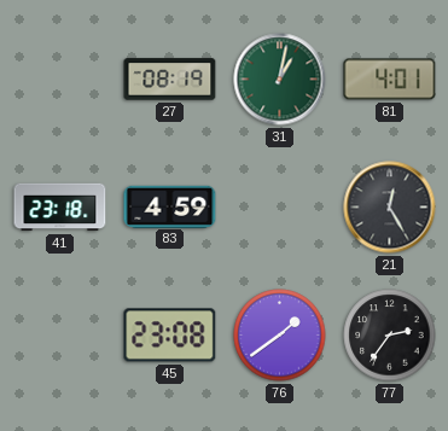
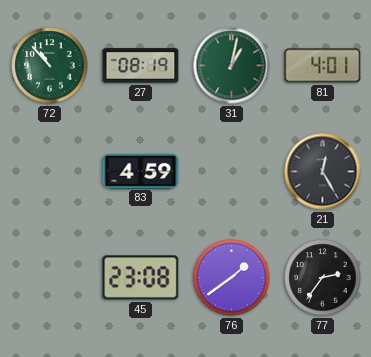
72: none -> 10:53
41: 23:18 -> none
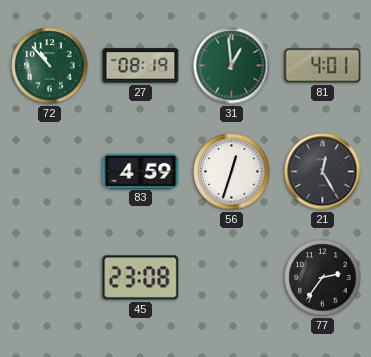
31: 1:02 -> 12:59
56: none -> 12:33
76: 1:39 -> none
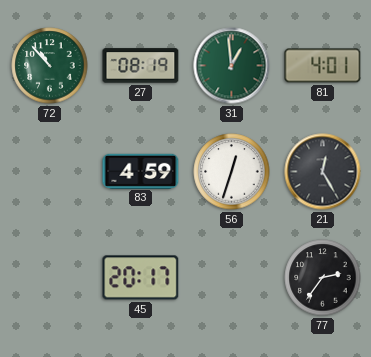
45: 23:08 -> 20:17
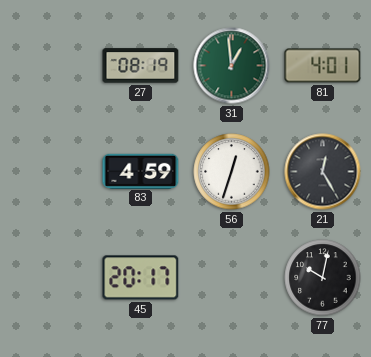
72: 10:53 -> none
77: 2:36 -> 10:02
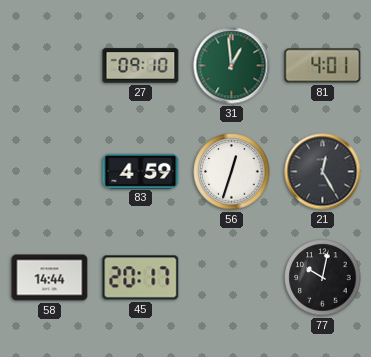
27: 08:19 -> 09:10
58: none -> 14:44
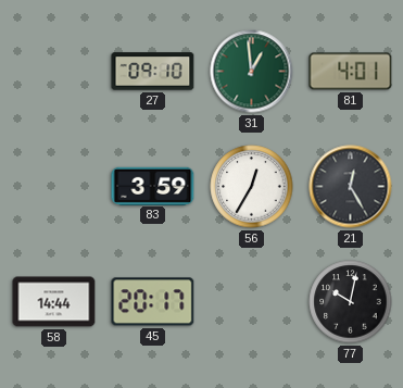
83: 4:59 -> 3:59
56: 12:33 -> 12:35
